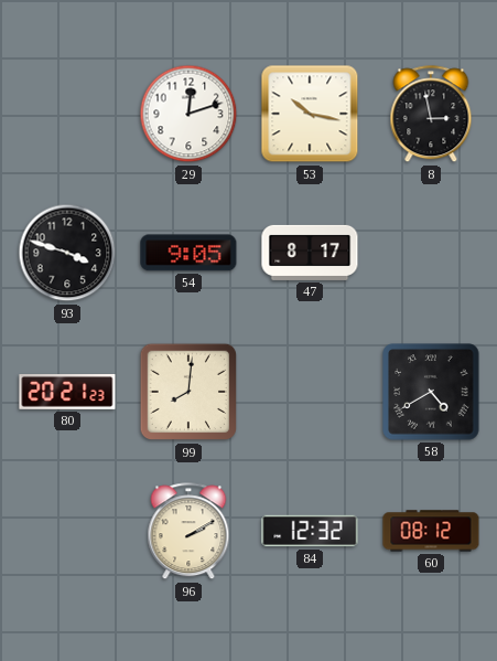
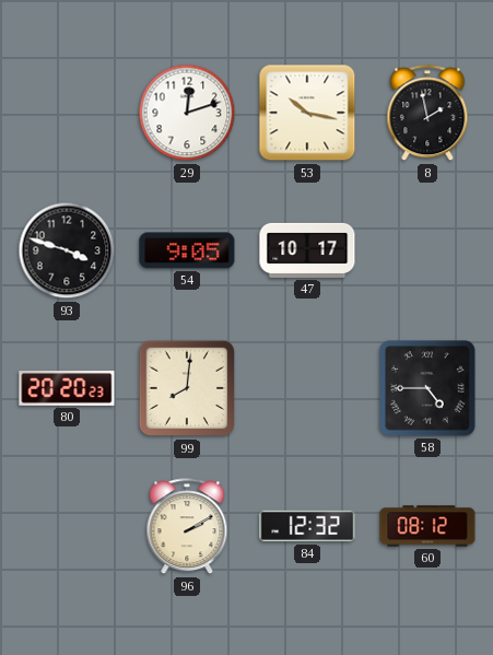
8: 2:58 -> 1:58
47: 8:17 -> 10:17
80: 20:21 -> 20:20
58: 4:40 -> 4:45
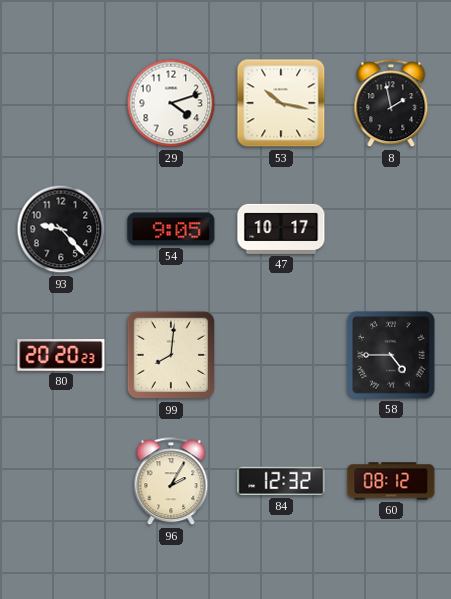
29: 12:12 -> 4:12
93: 3:48 -> 9:23
96: 2:10 -> 2:05
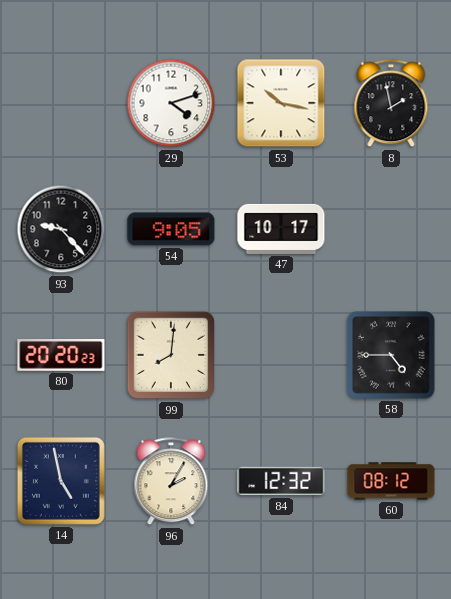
14: none -> 4:58
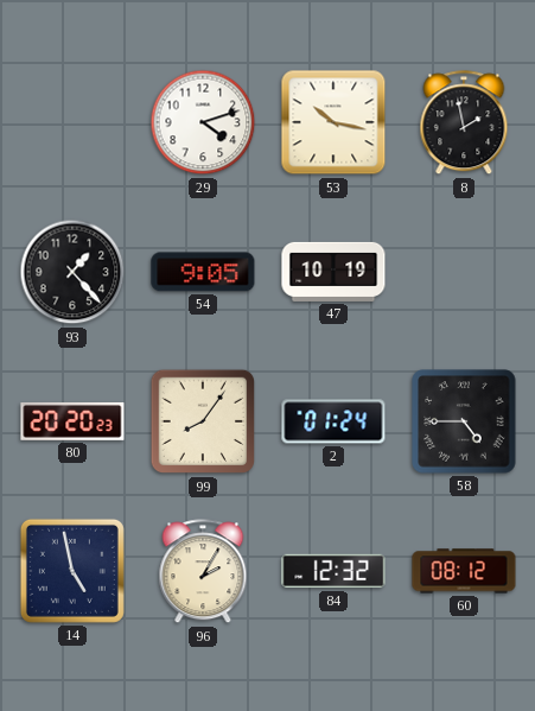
93: 9:23 -> 1:23
47: 10:17 -> 10:19
99: 8:01 -> 8:06
2: none -> 01:24
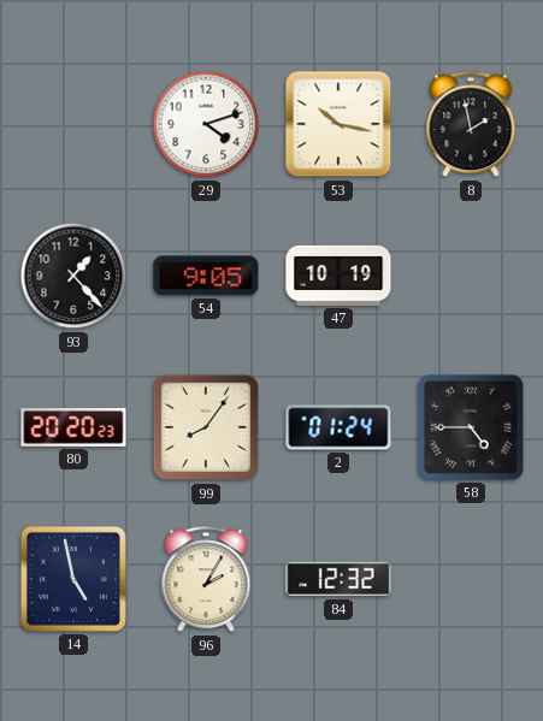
60: 08:12 -> none
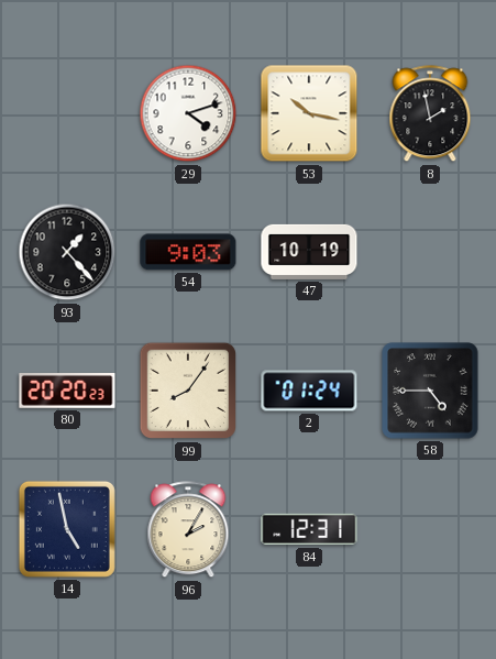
54: 9:05 -> 9:03
84: 12:32 -> 12:31
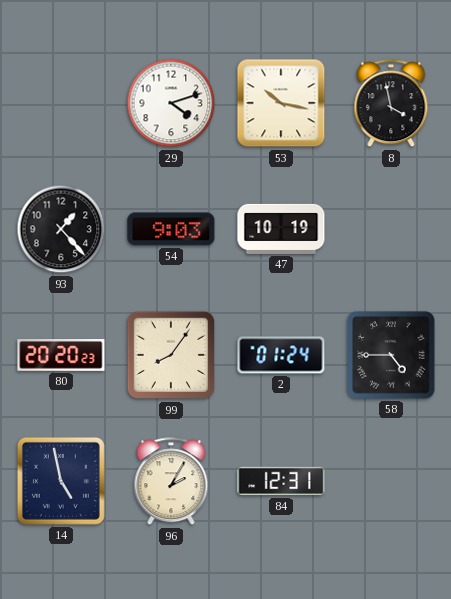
8: 1:58 -> 3:58
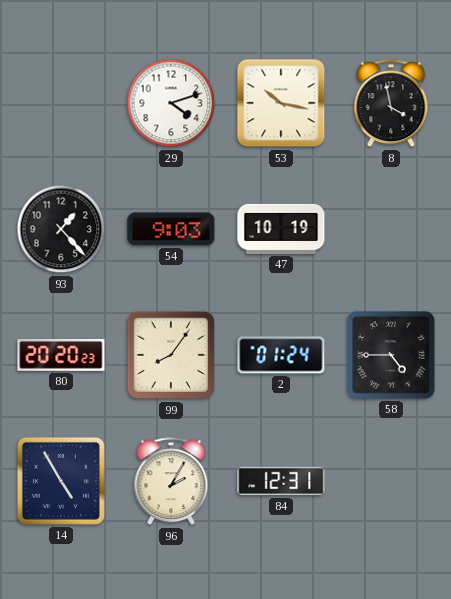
14: 4:58 -> 4:55
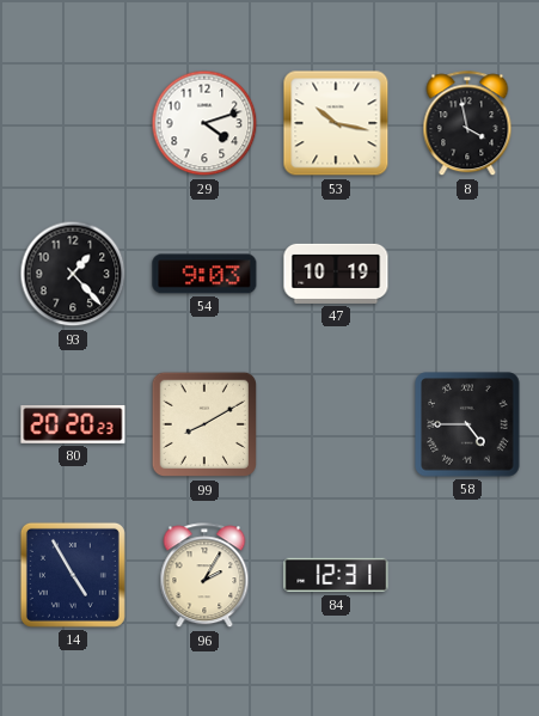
99: 8:06 -> 8:10
2: 01:24 -> none
